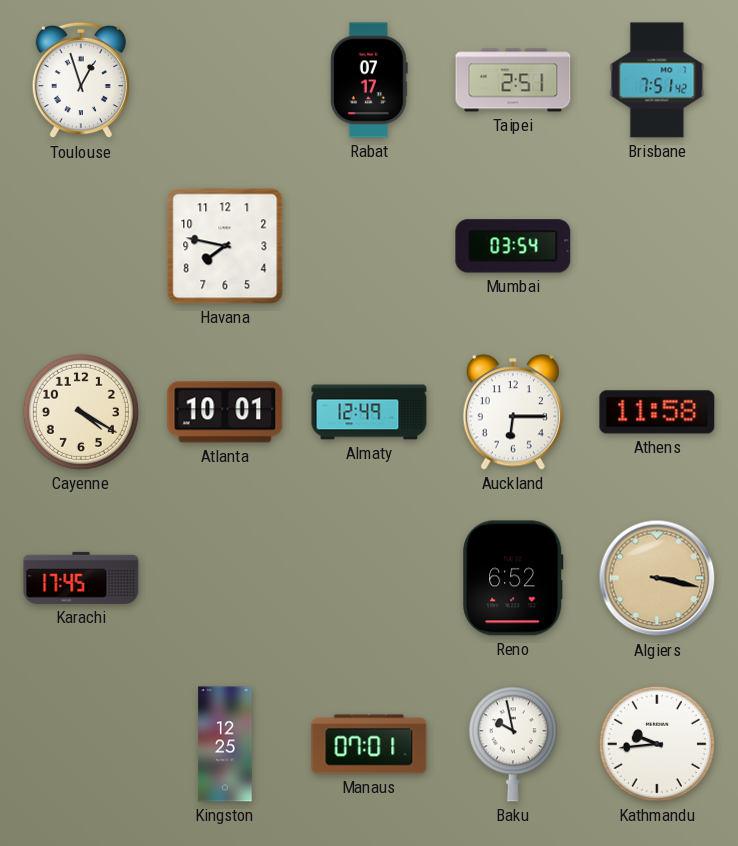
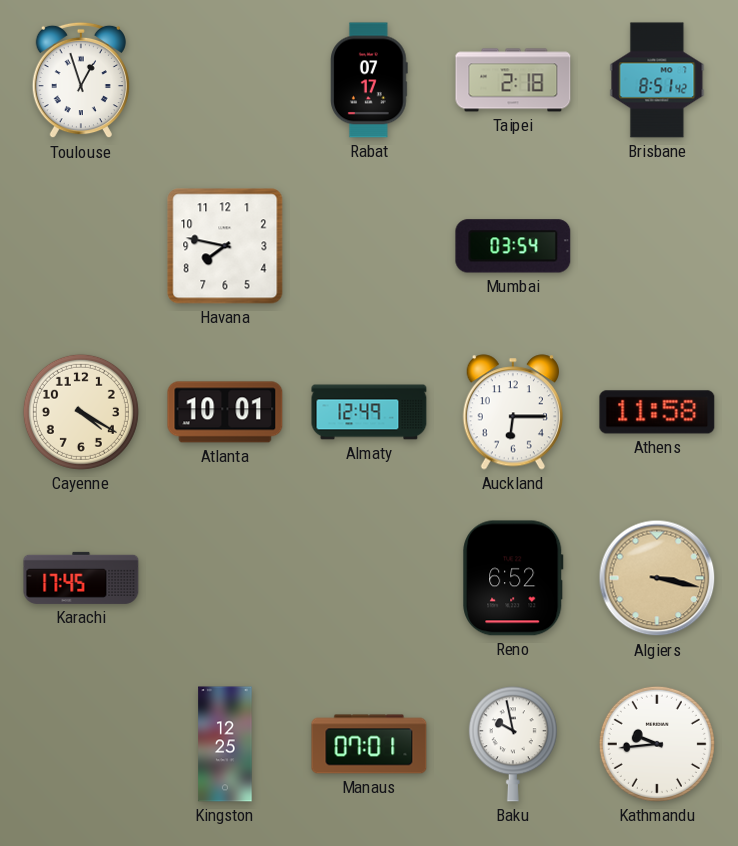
Taipei: 2:51 -> 2:18
Brisbane: 7:51 -> 8:51
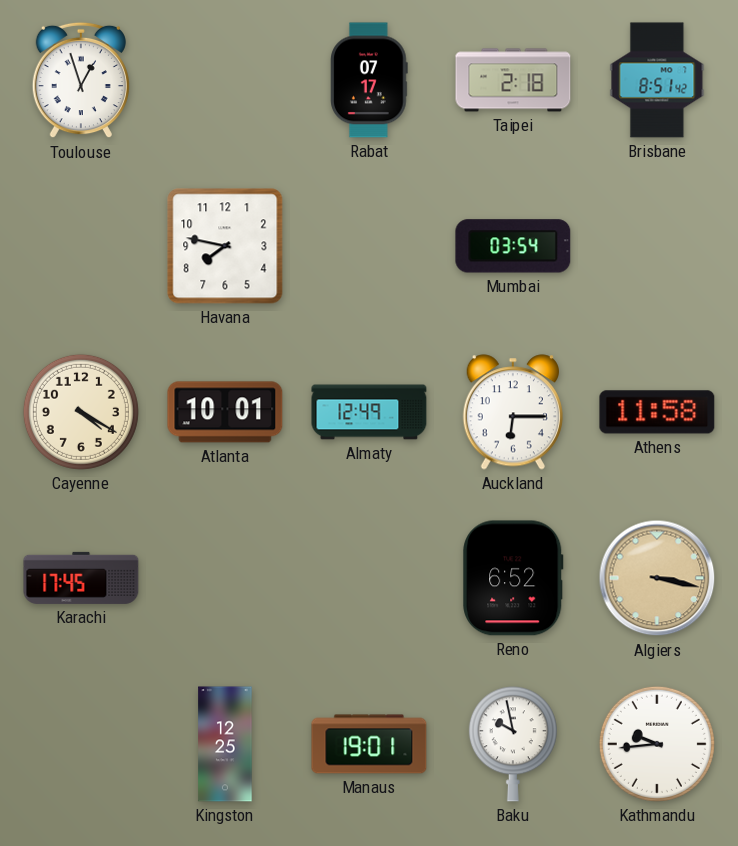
Manaus: 07:01 -> 19:01
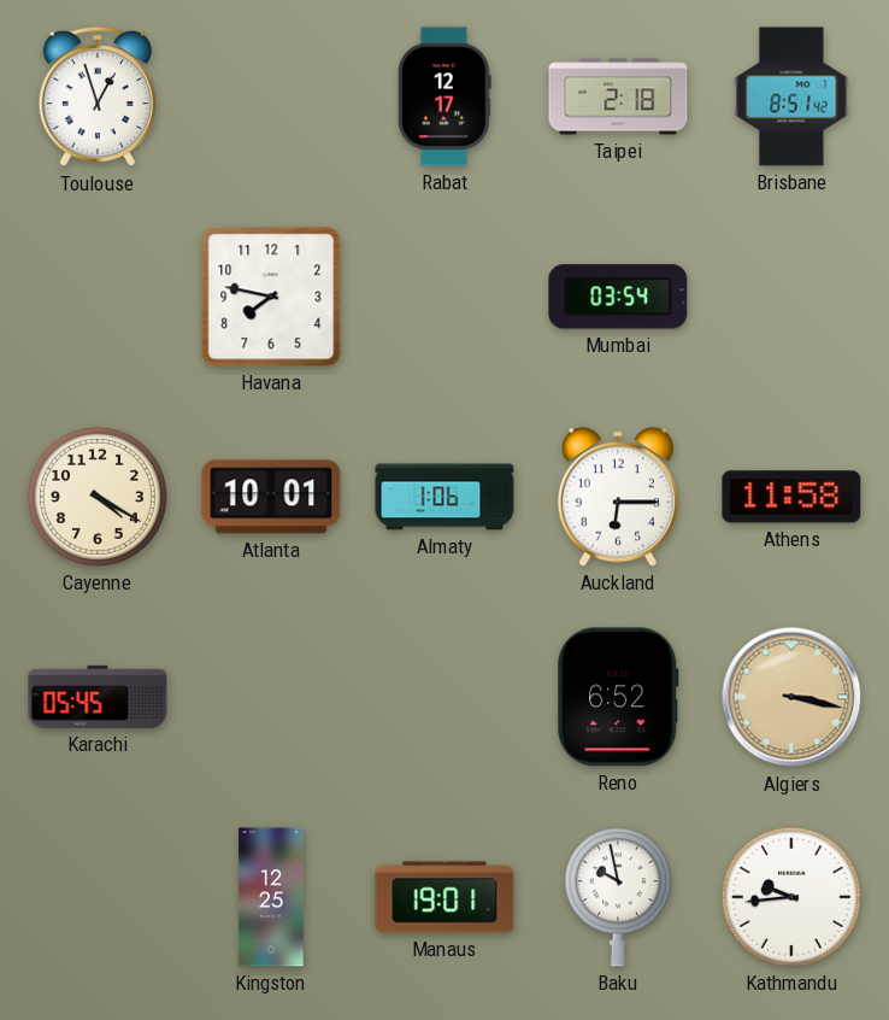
Rabat: 07:17 -> 12:17
Almaty: 12:49 -> 1:06
Karachi: 17:45 -> 05:45
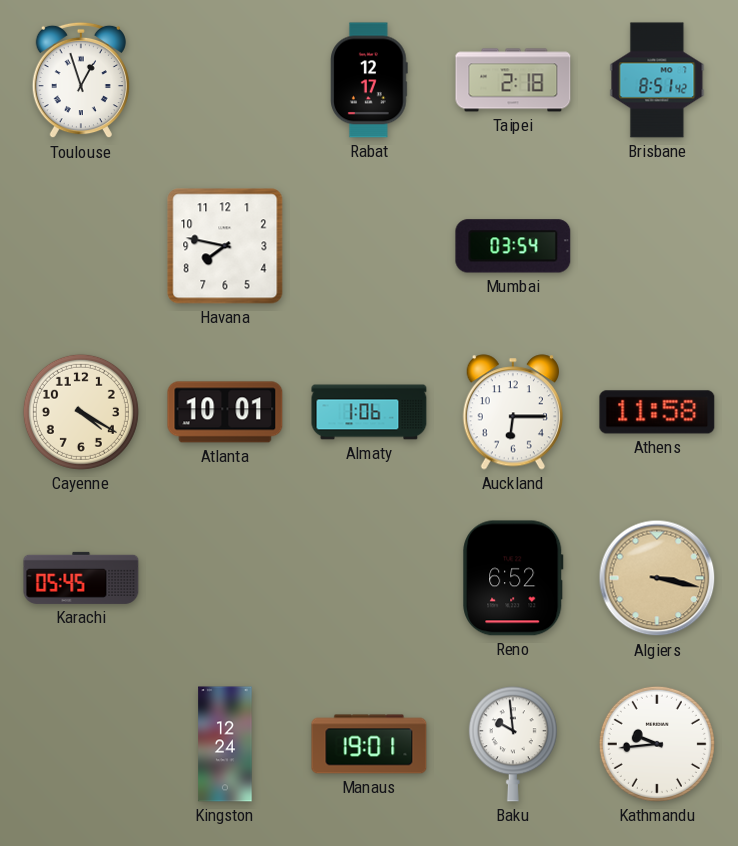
Kingston: 12:25 -> 12:24
Baku: 9:58 -> 9:59
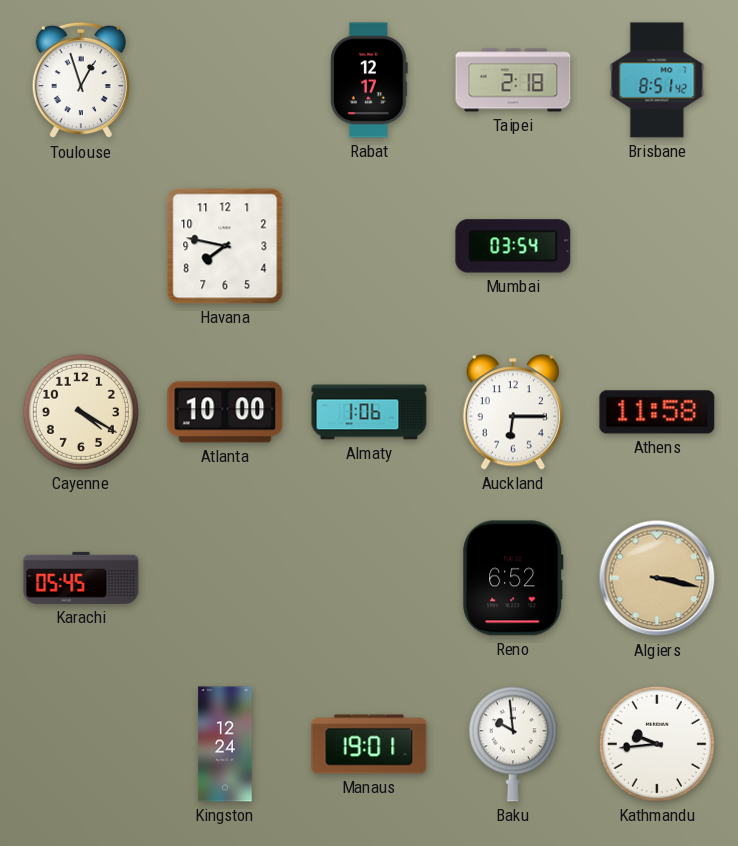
Atlanta: 10:01 -> 10:00
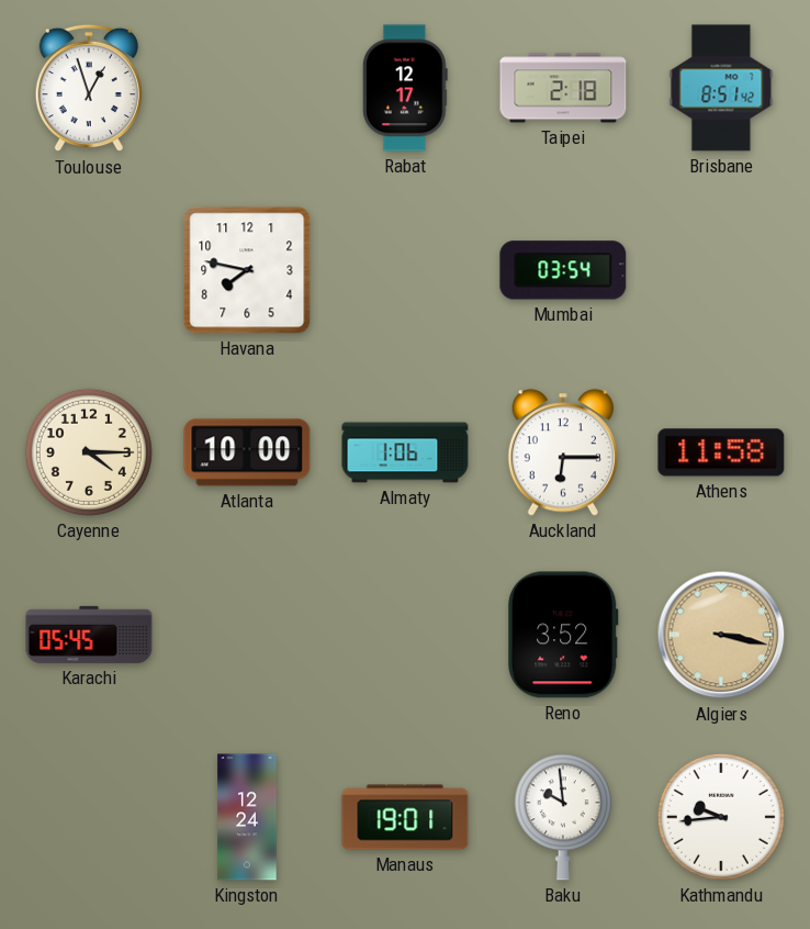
Cayenne: 4:20 -> 4:15
Reno: 6:52 -> 3:52
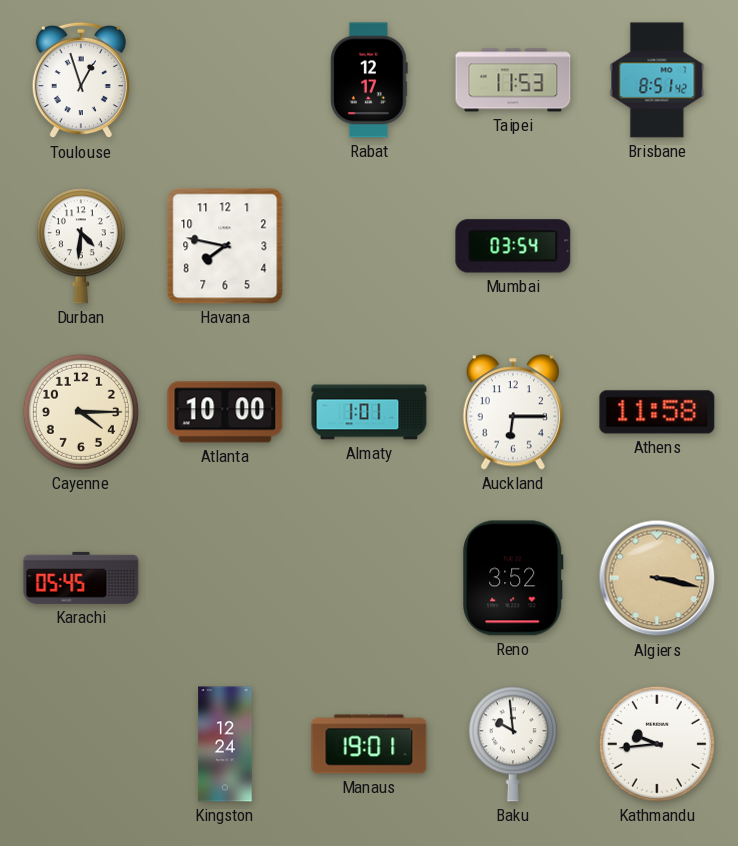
Taipei: 2:18 -> 11:53
Durban: none -> 4:31
Almaty: 1:06 -> 1:01
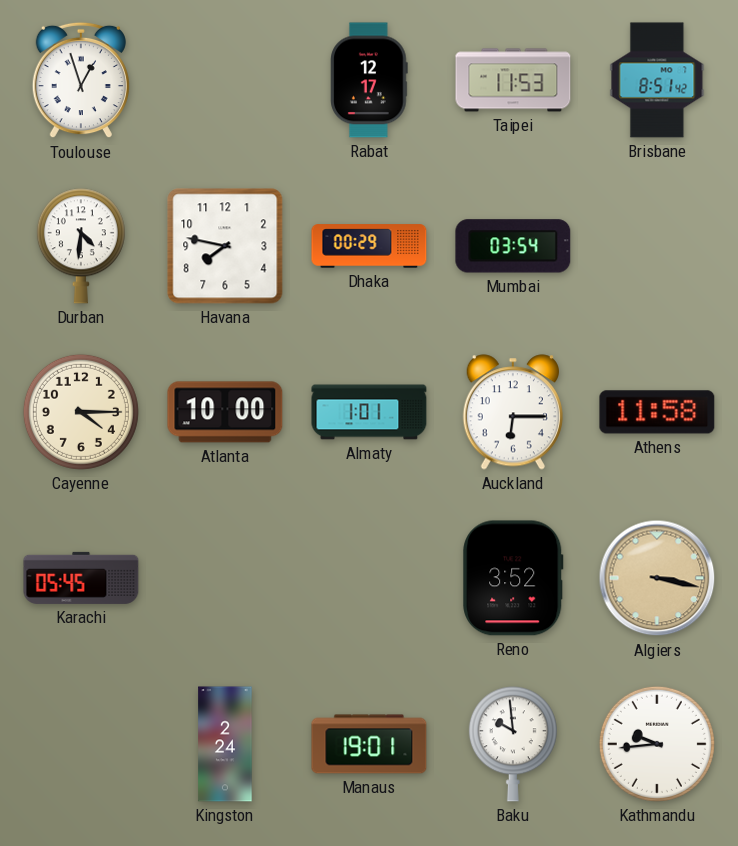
Dhaka: none -> 00:29
Kingston: 12:24 -> 2:24
